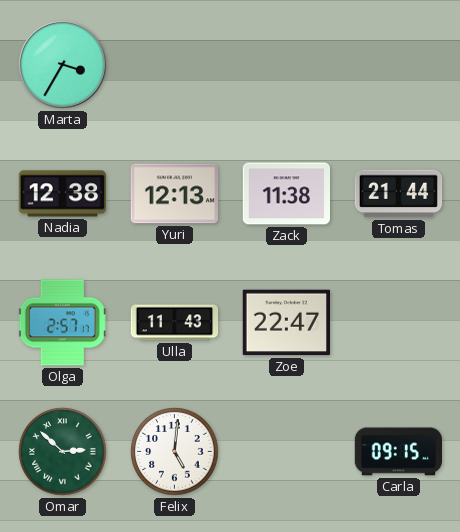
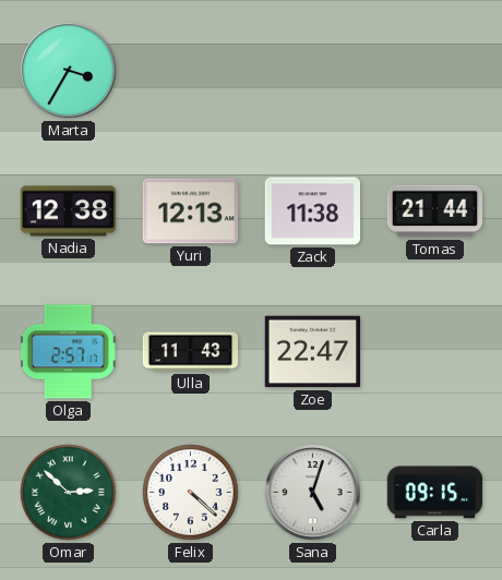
Felix: 5:01 -> 4:22
Sana: none -> 5:03
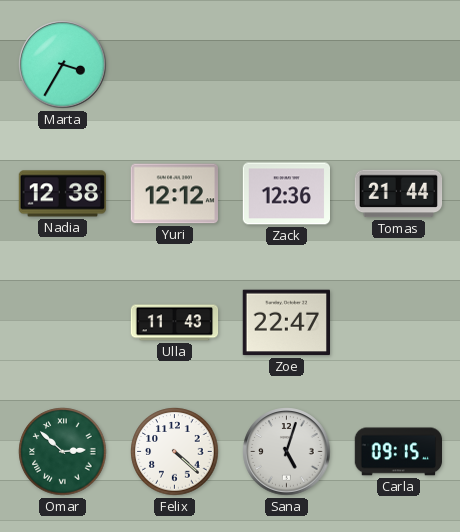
Yuri: 12:13 -> 12:12
Zack: 11:38 -> 12:36
Olga: 2:57 -> none
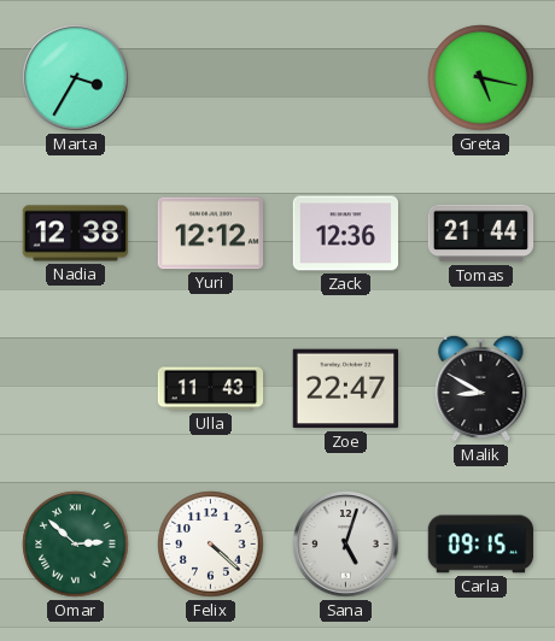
Greta: none -> 5:17
Malik: none -> 8:50
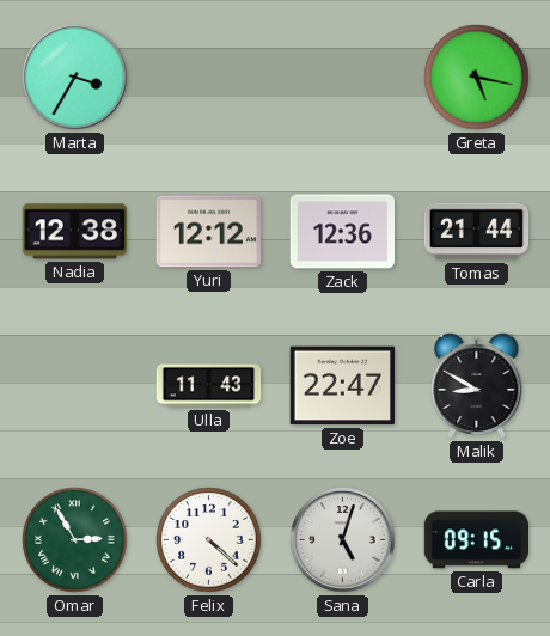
Omar: 2:52 -> 2:55
